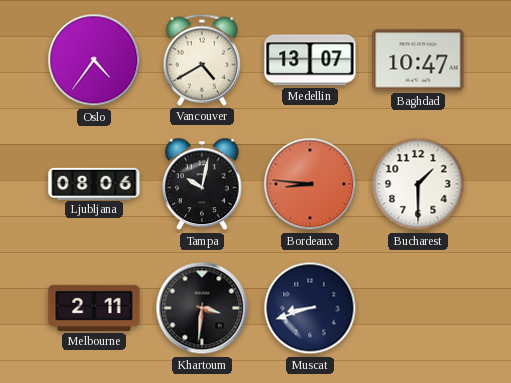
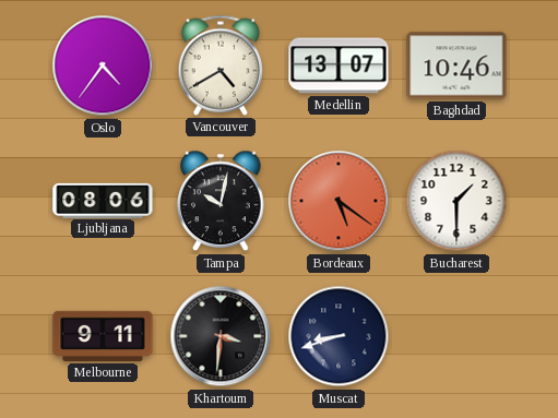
Baghdad: 10:47 -> 10:46
Bordeaux: 8:46 -> 5:21
Melbourne: 2:11 -> 9:11
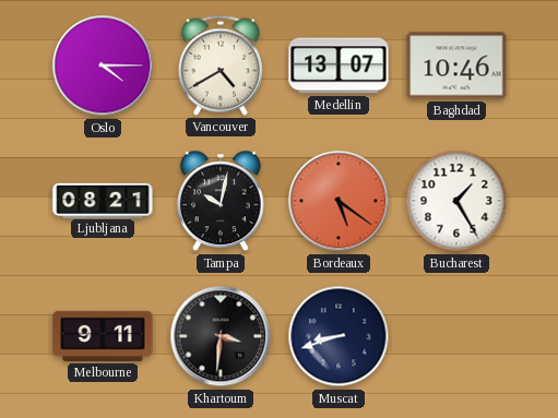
Oslo: 4:36 -> 4:15
Ljubljana: 08:06 -> 08:21
Bucharest: 1:30 -> 1:25
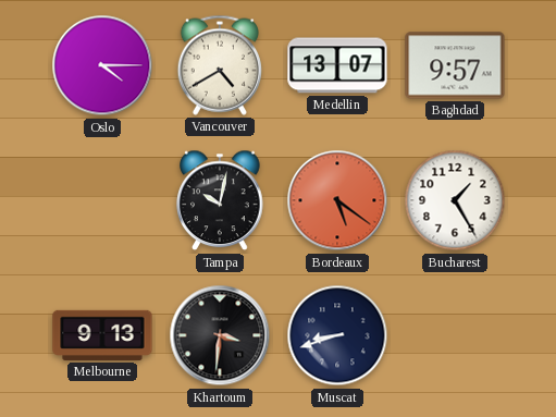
Baghdad: 10:46 -> 9:57
Ljubljana: 08:21 -> none
Melbourne: 9:11 -> 9:13
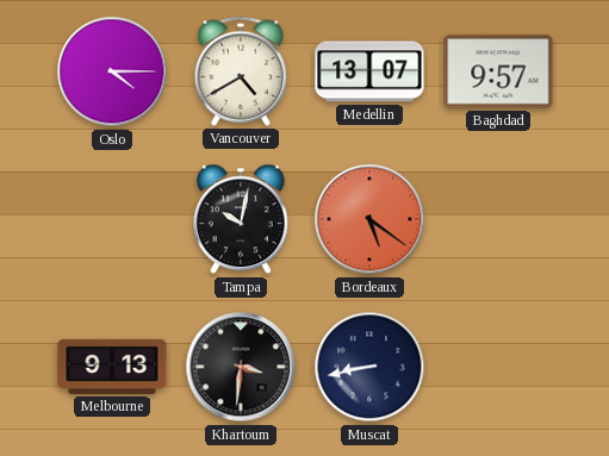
Bucharest: 1:25 -> none
Muscat: 8:42 -> 8:43
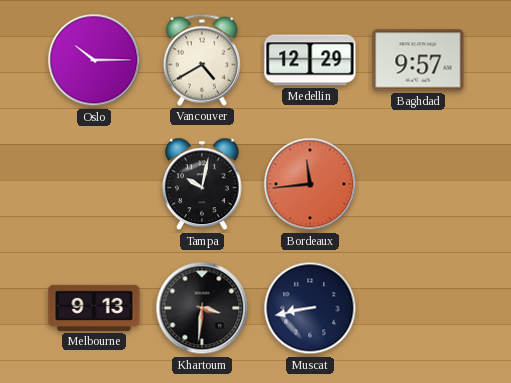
Oslo: 4:15 -> 10:15
Medellin: 13:07 -> 12:29
Bordeaux: 5:21 -> 11:44
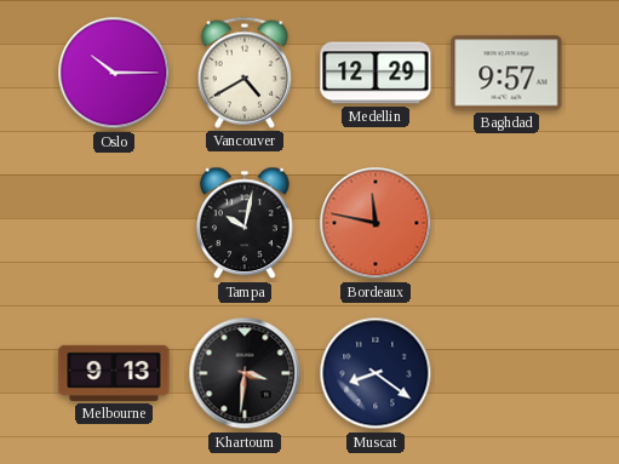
Bordeaux: 11:44 -> 11:47
Muscat: 8:43 -> 8:21
